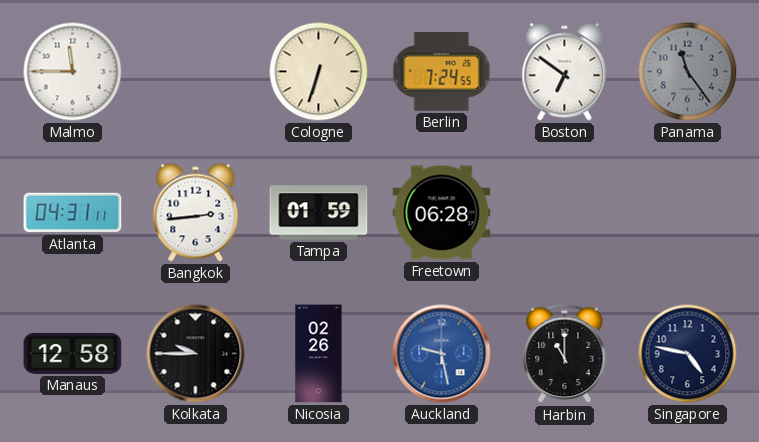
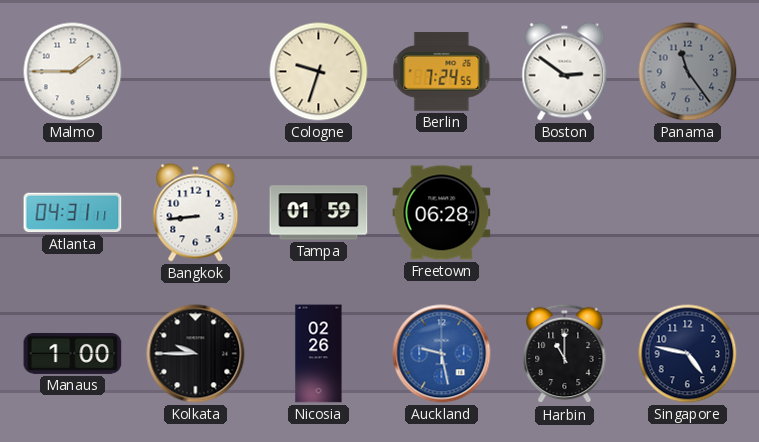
Malmo: 11:45 -> 1:45
Cologne: 6:33 -> 9:33
Boston: 6:51 -> 2:51
Bangkok: 2:44 -> 8:44
Manaus: 12:58 -> 1:00
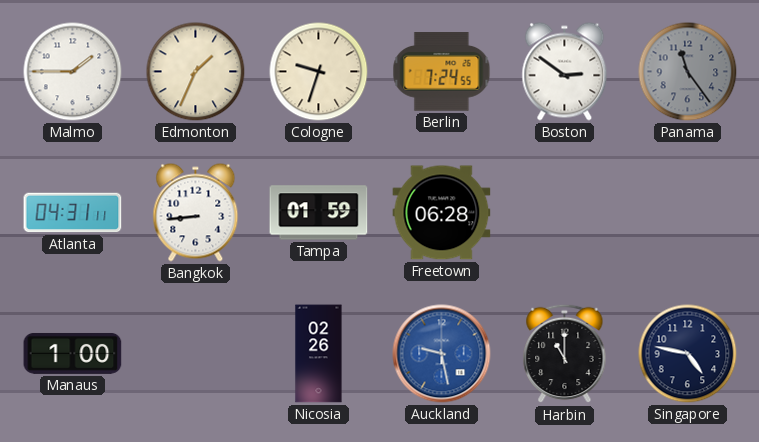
Edmonton: none -> 1:34
Kolkata: 9:45 -> none
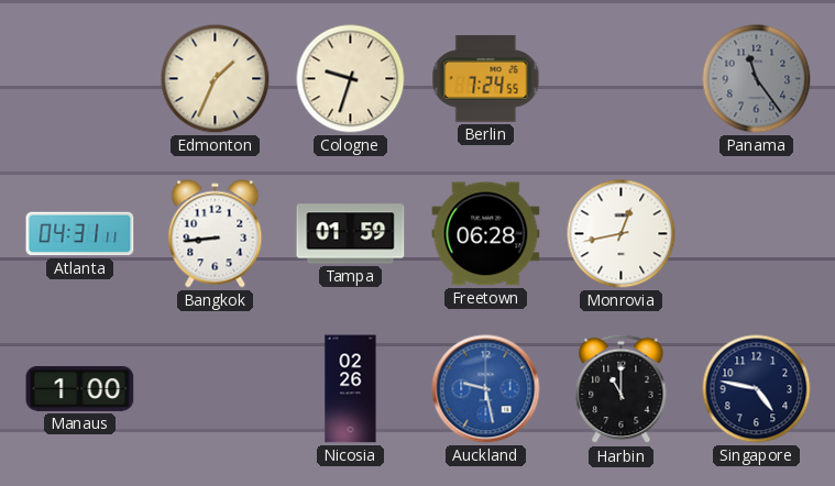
Malmo: 1:45 -> none
Boston: 2:51 -> none
Monrovia: none -> 12:43
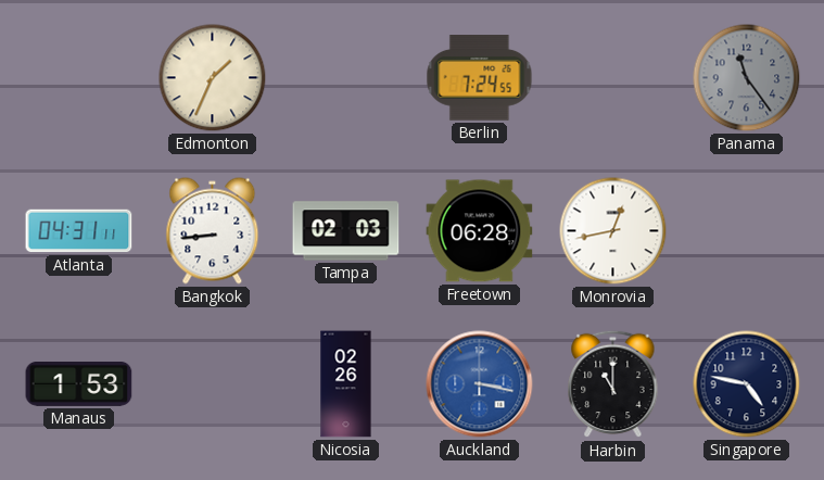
Cologne: 9:33 -> none
Tampa: 01:59 -> 02:03
Manaus: 1:00 -> 1:53
Auckland: 9:28 -> 3:17
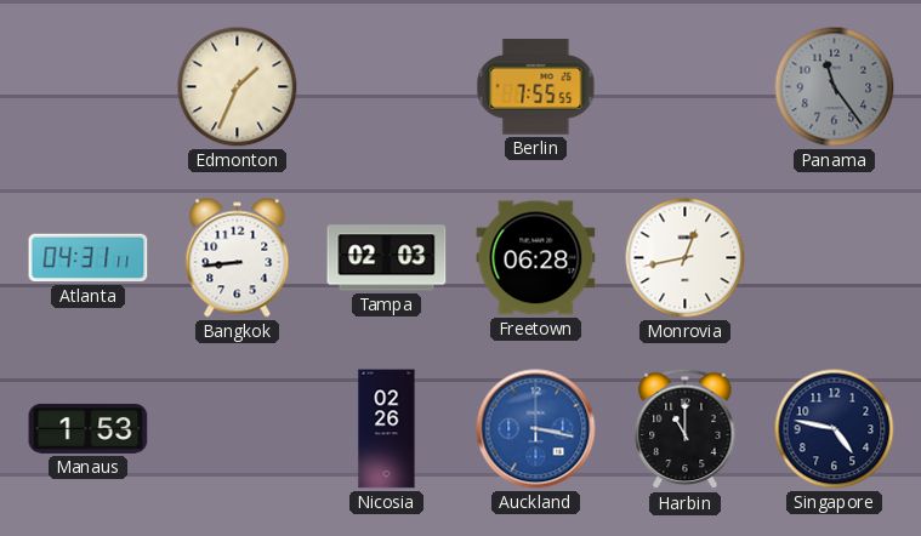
Berlin: 7:24 -> 7:55
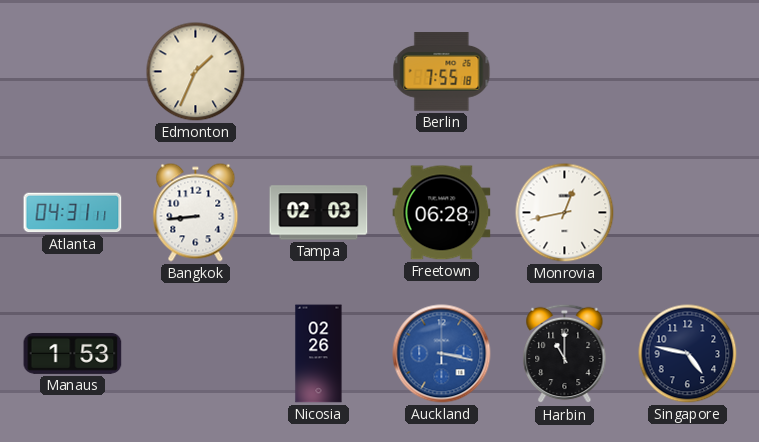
Berlin: 7:55:55 -> 7:55:18
Panama: 11:24 -> none
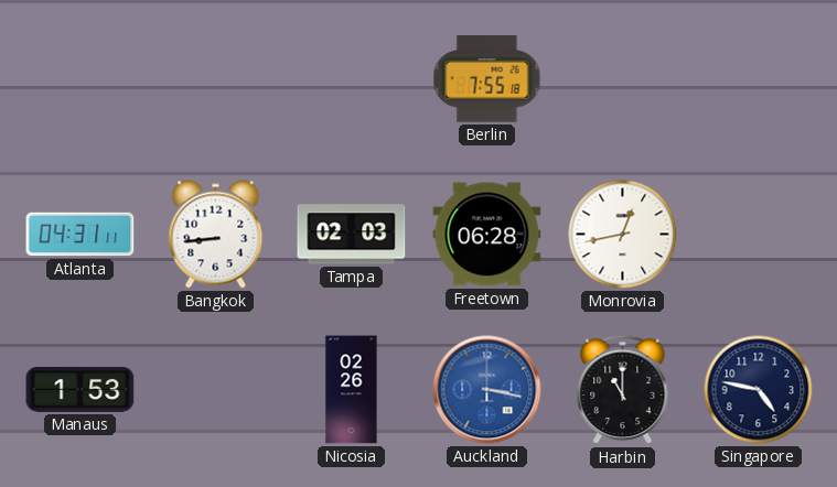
Edmonton: 1:34 -> none
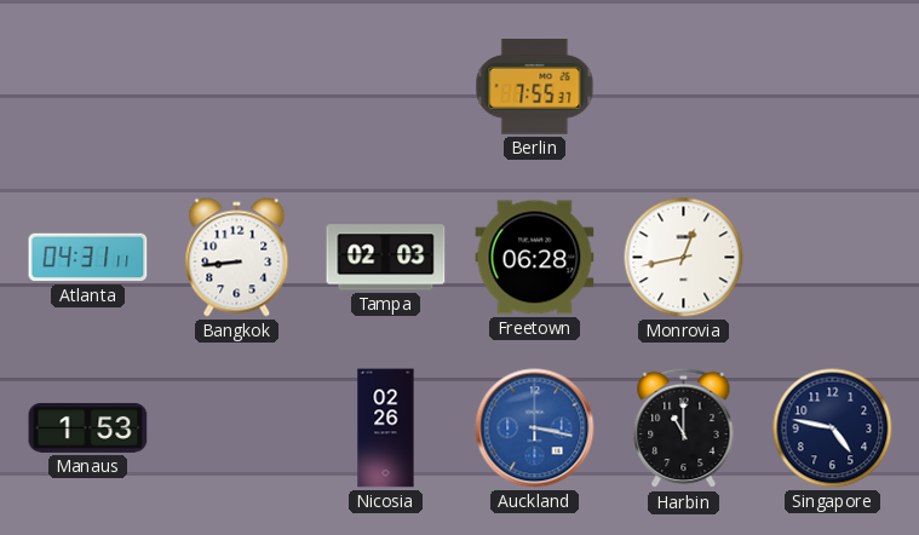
Berlin: 7:55:18 -> 7:55:37
